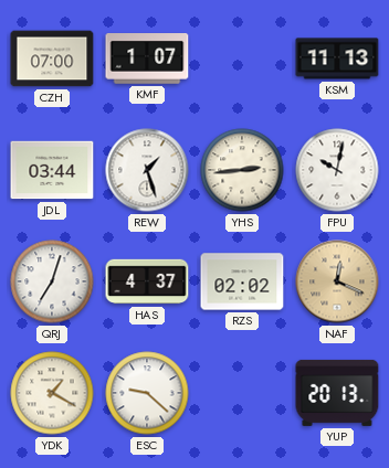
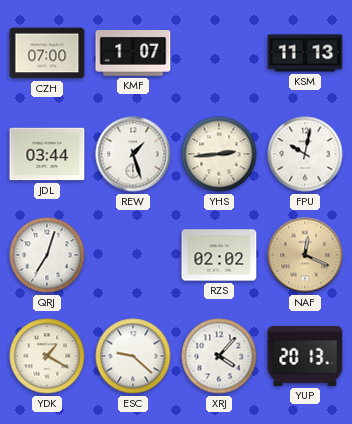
HAS: 4:37 -> none
XRJ: none -> 4:07
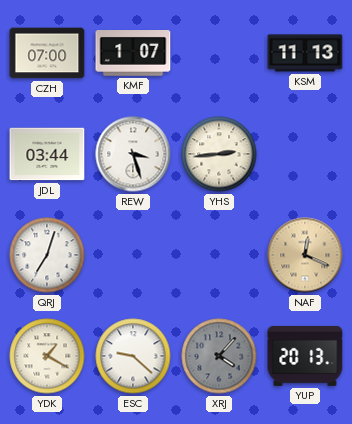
REW: 1:27 -> 3:27
FPU: 10:02 -> none
RZS: 02:02 -> none
XRJ dial: white -> grey
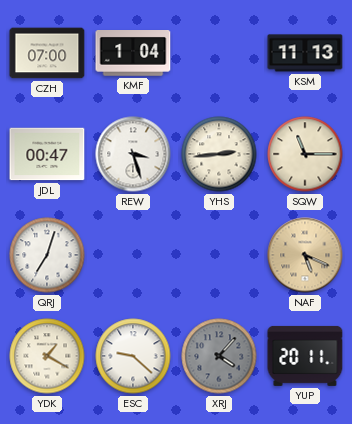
KMF: 1:07 -> 1:04
JDL: 03:44 -> 00:47
SQW: none -> 11:15
NAF: 12:19 -> 5:19
YUP: 20:13 -> 20:11
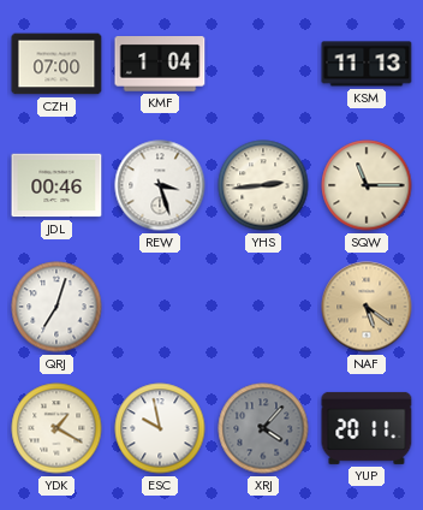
JDL: 00:47 -> 00:46
NAF: 5:19 -> 5:21
ESC: 9:22 -> 9:58
